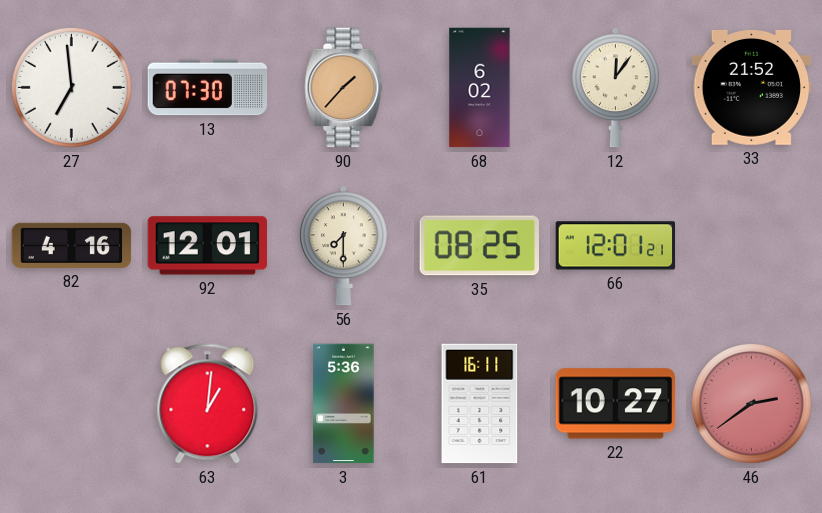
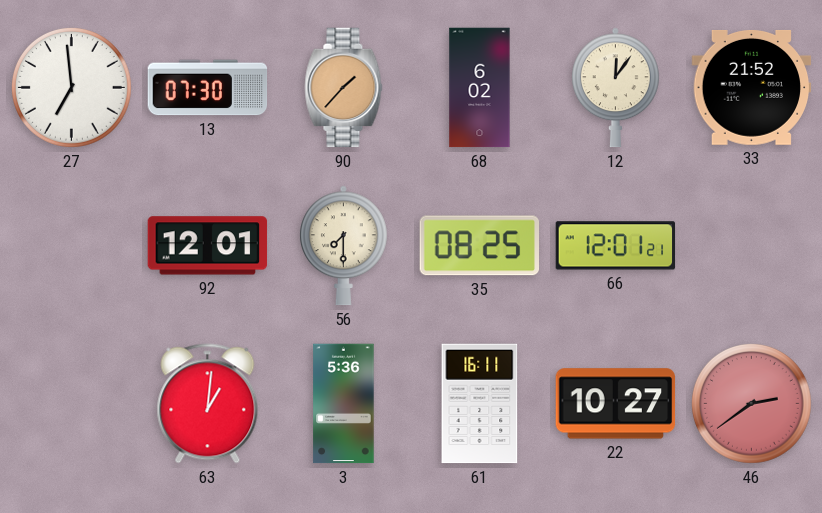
82: 4:16 -> none
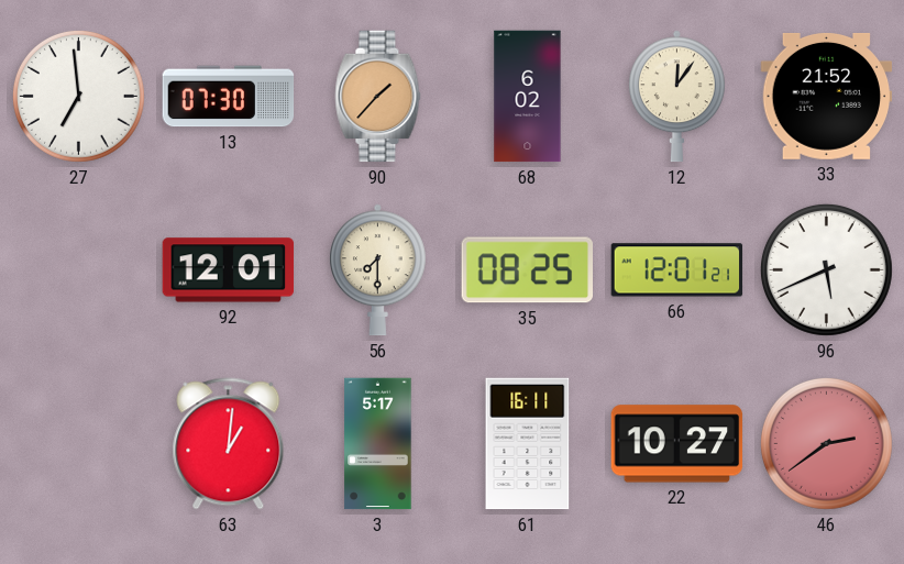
96: none -> 5:41
3: 5:36 -> 5:17
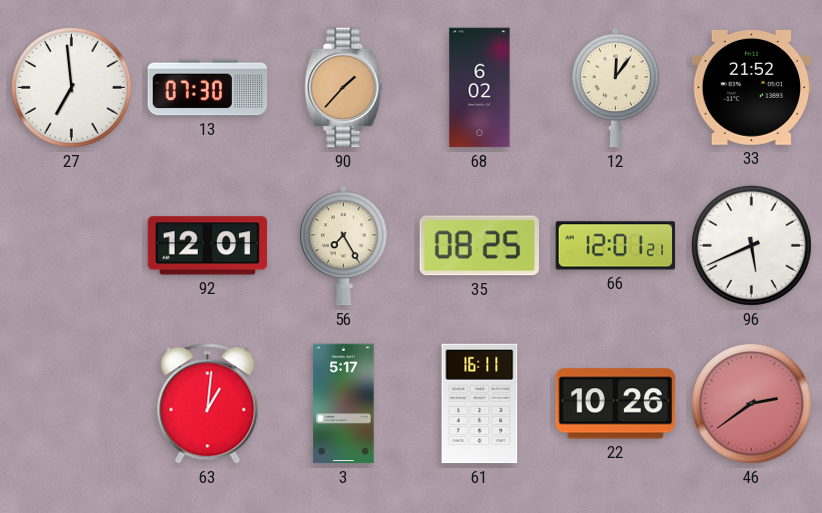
56: 7:30 -> 7:25
22: 10:27 -> 10:26
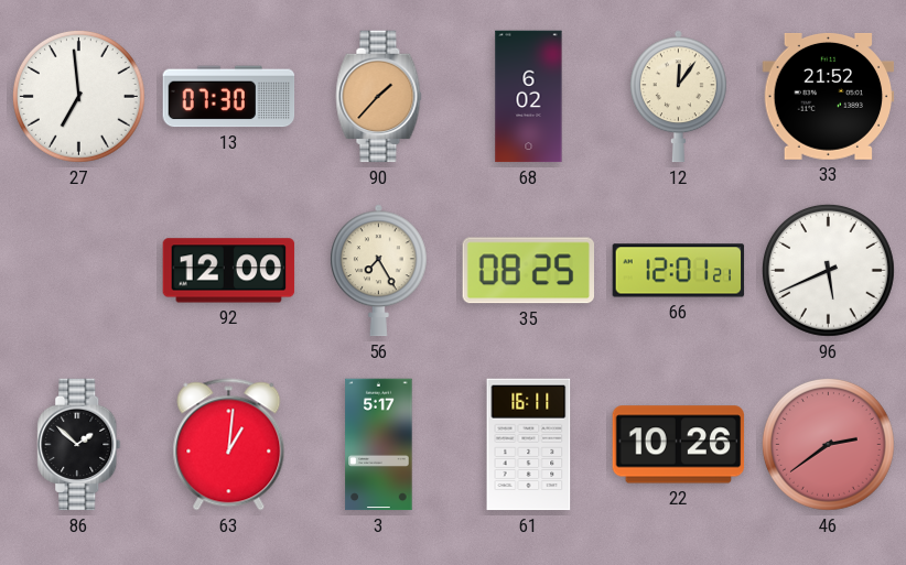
92: 12:01 -> 12:00
86: none -> 1:52
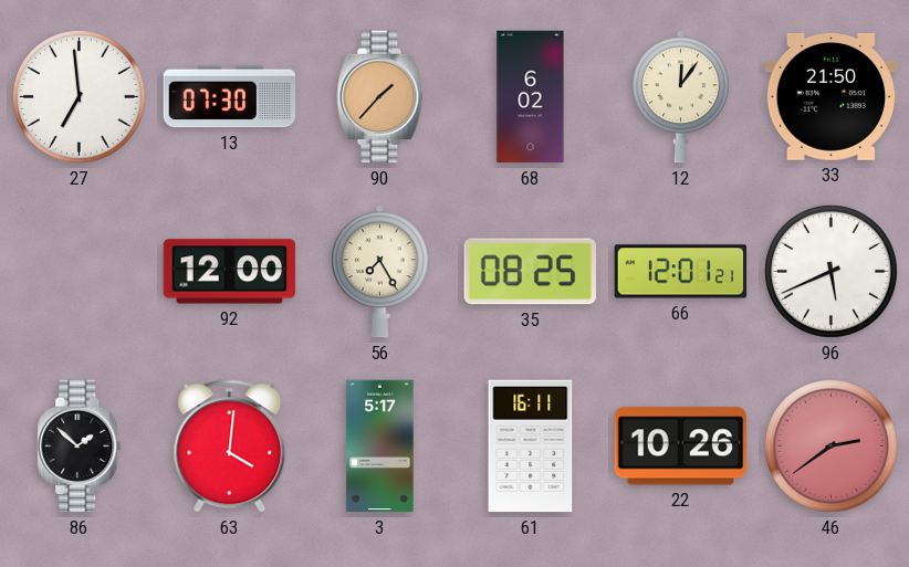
33: 21:52 -> 21:50
63: 1:01 -> 4:01
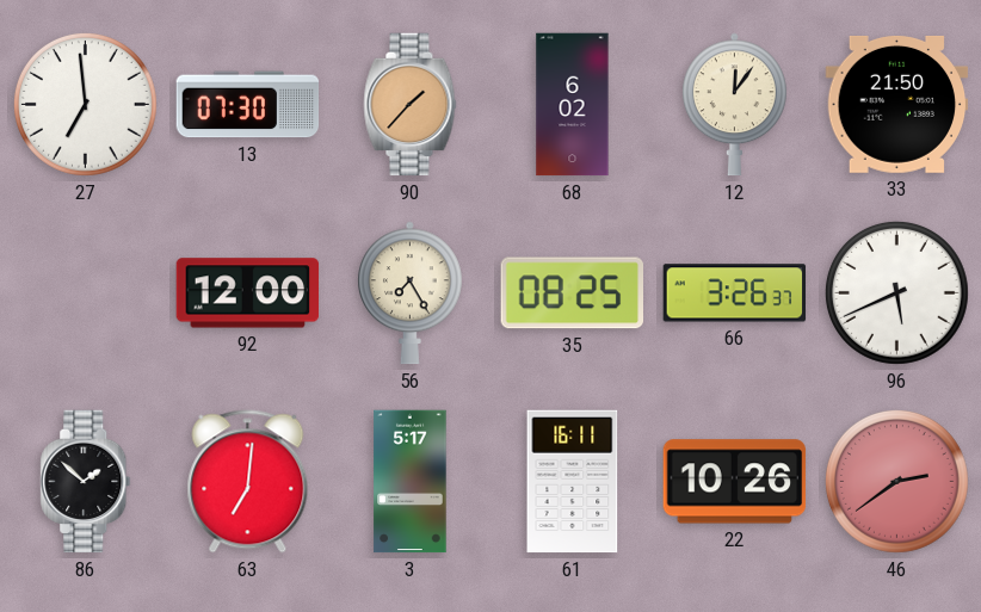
66: 12:01 -> 3:26
63: 4:01 -> 7:01
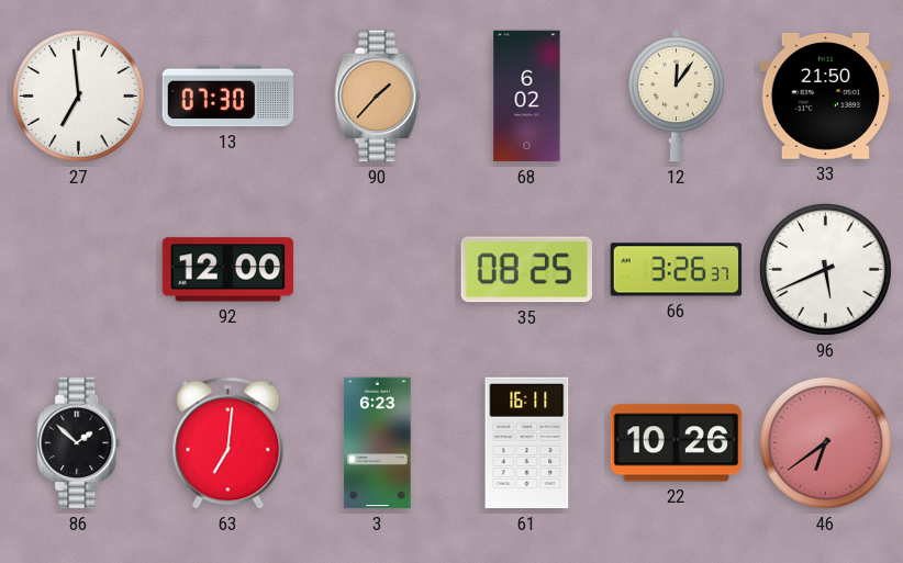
56: 7:25 -> none
3: 5:17 -> 6:23
46: 2:39 -> 6:39
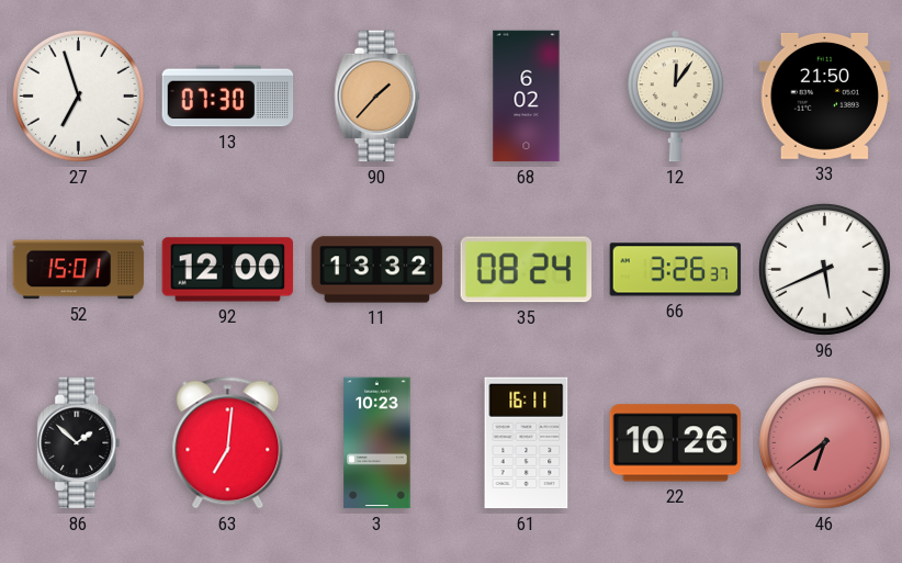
27: 6:59 -> 6:57
52: none -> 15:01
11: none -> 13:32
35: 08:25 -> 08:24
3: 6:23 -> 10:23
